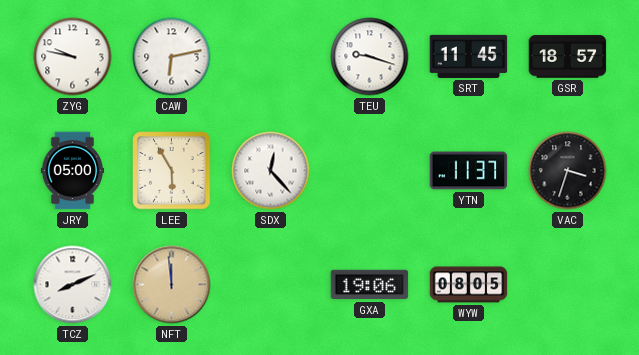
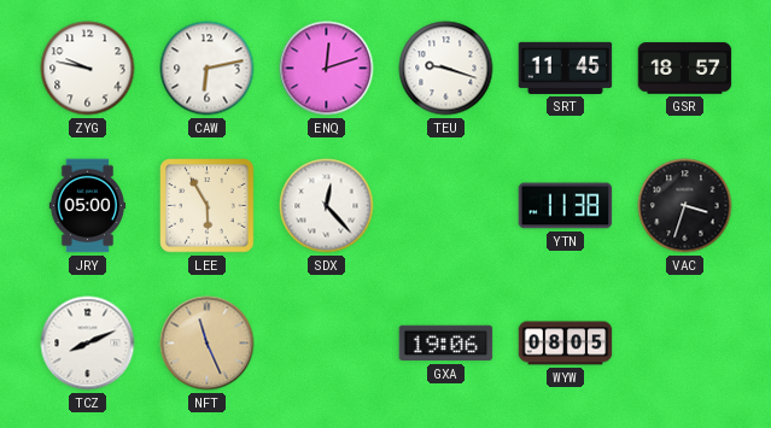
ENQ: none -> 12:12
YTN: 11:37 -> 11:38
NFT: 11:59 -> 11:26
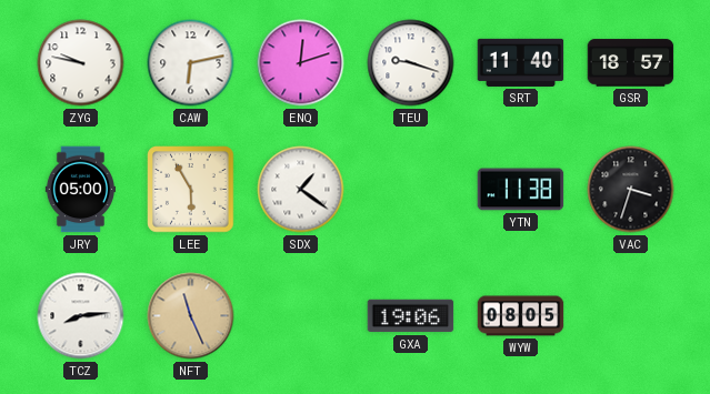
SRT: 11:45 -> 11:40
SDX: 12:23 -> 1:21
TCZ: 8:11 -> 8:14
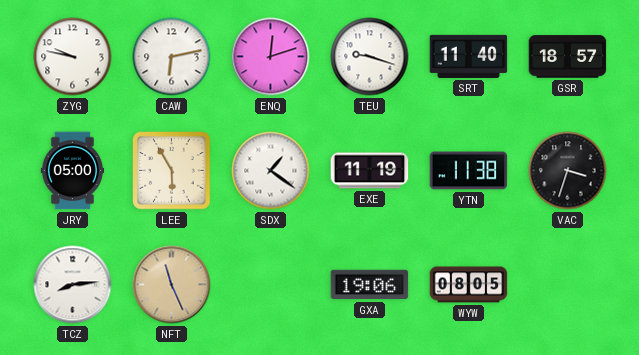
EXE: none -> 11:19
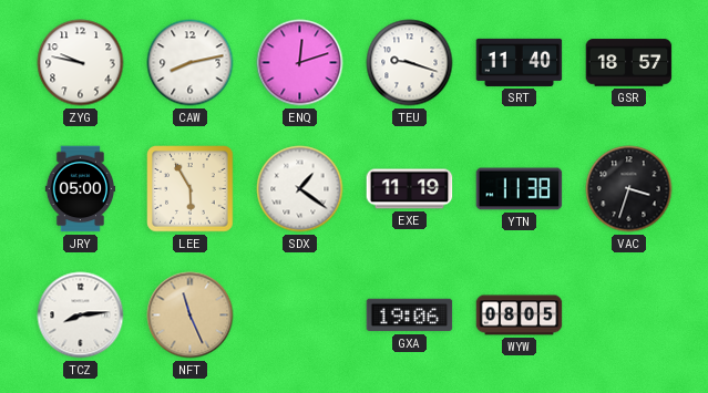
CAW: 6:13 -> 8:13
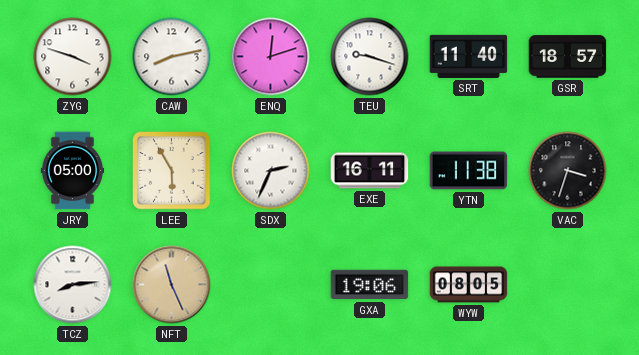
ZYG: 9:47 -> 3:48
SDX: 1:21 -> 2:34
EXE: 11:19 -> 16:11
